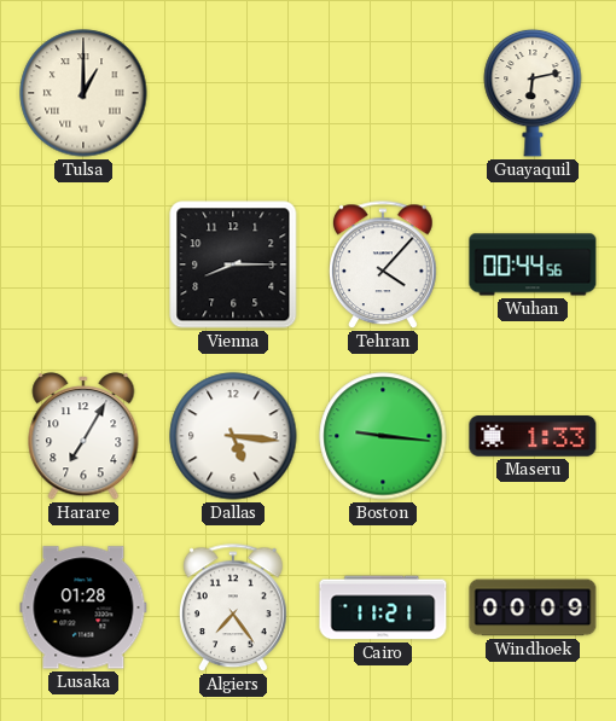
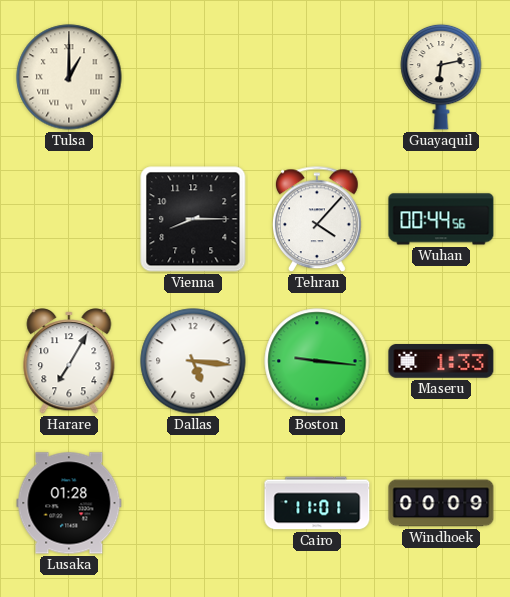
Algiers: 7:24 -> none
Cairo: 11:21 -> 11:01
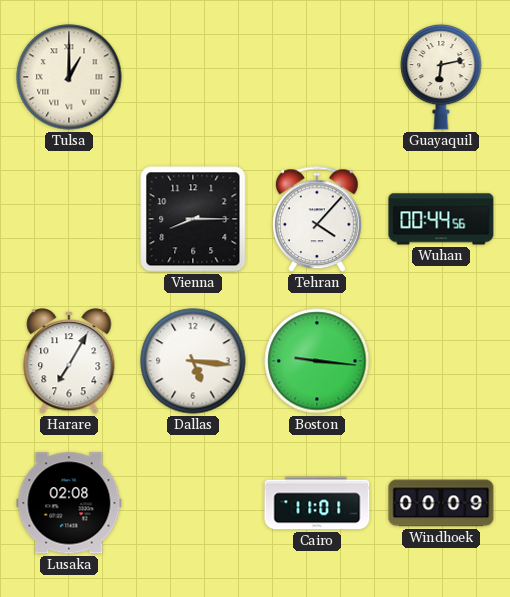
Maseru: 1:33 -> none
Lusaka: 01:28 -> 02:08
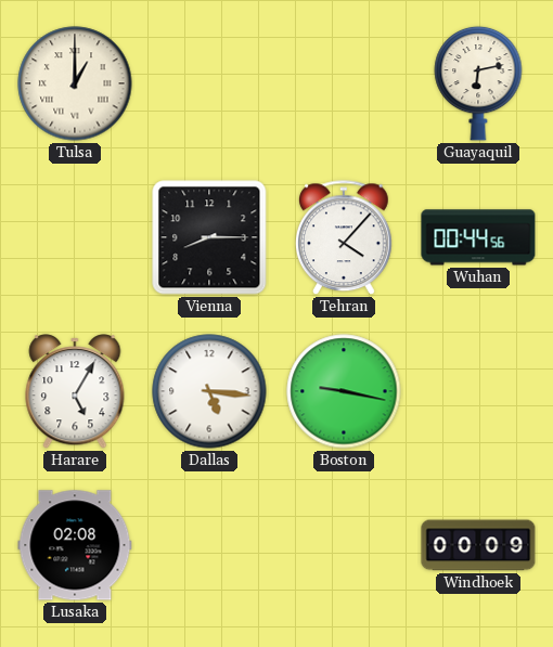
Harare: 7:05 -> 5:05
Boston: 9:16 -> 9:17
Cairo: 11:01 -> none
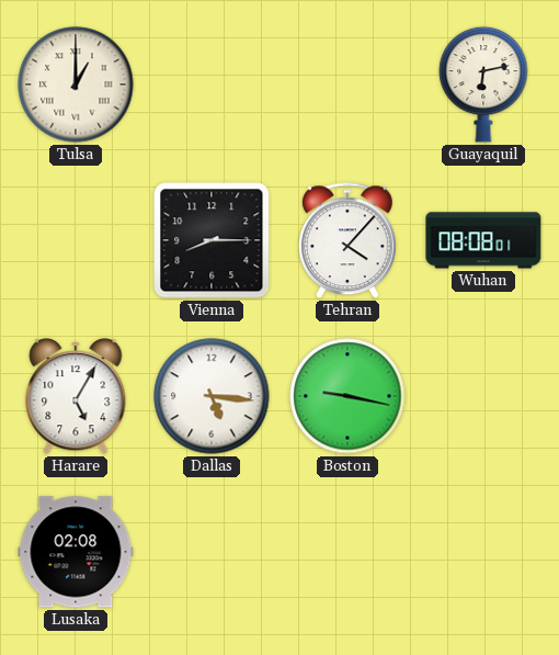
Wuhan: 00:44 -> 08:08
Windhoek: 00:09 -> none
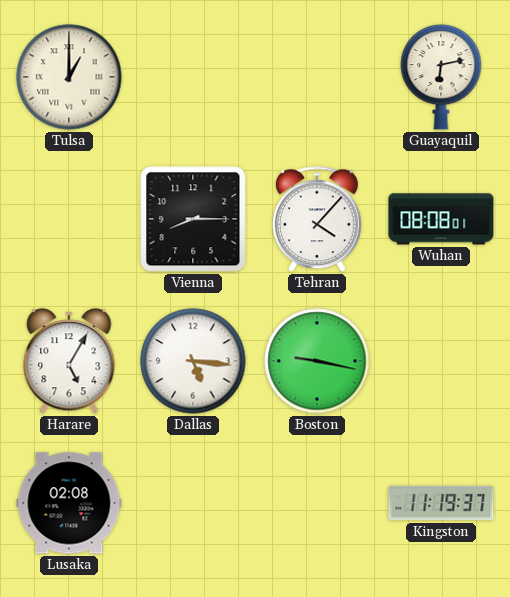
Kingston: none -> 11:19
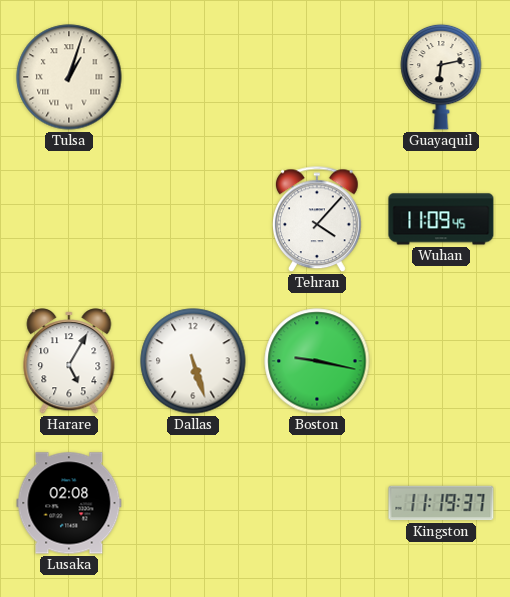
Tulsa: 1:00 -> 1:03
Vienna: 8:15 -> none
Wuhan: 08:08 -> 11:09
Dallas: 5:16 -> 5:27
